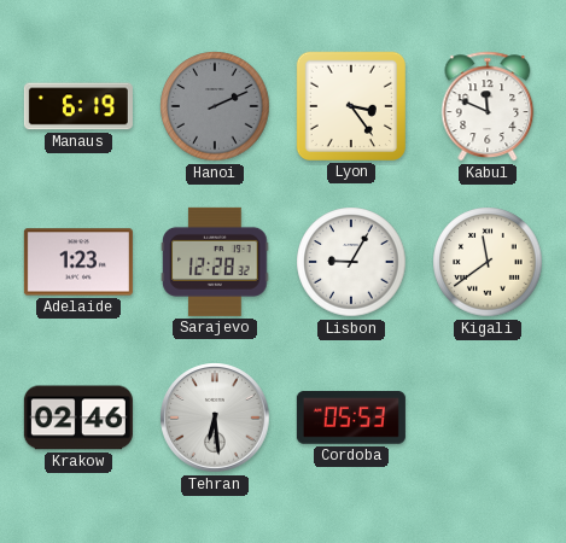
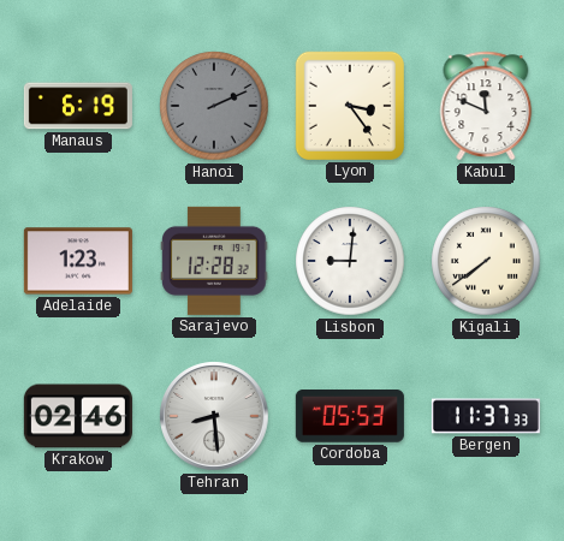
Lisbon: 9:05 -> 9:01
Kigali: 11:39 -> 7:39
Tehran: 6:29 -> 8:29
Bergen: none -> 11:37
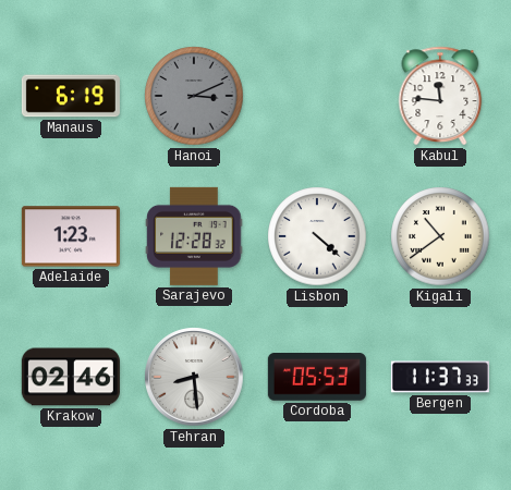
Hanoi: 2:11 -> 3:11
Lyon: 3:24 -> none
Kabul: 11:49 -> 11:46
Lisbon: 9:01 -> 4:22
Kigali: 7:39 -> 10:39
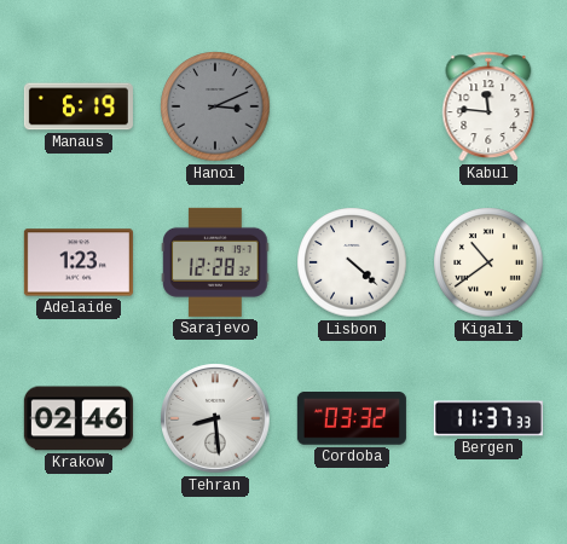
Cordoba: 05:53 -> 03:32
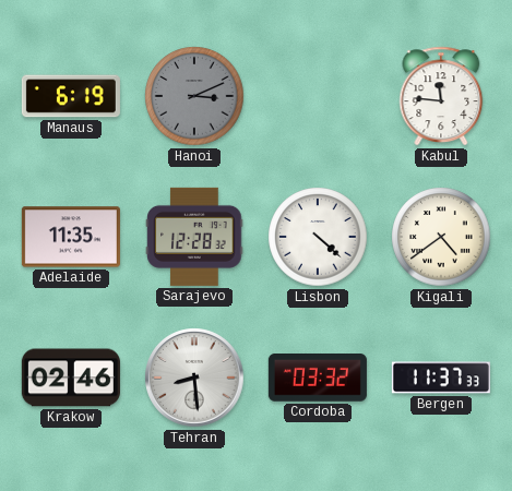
Adelaide: 1:23 -> 11:35
Kigali: 10:39 -> 4:39
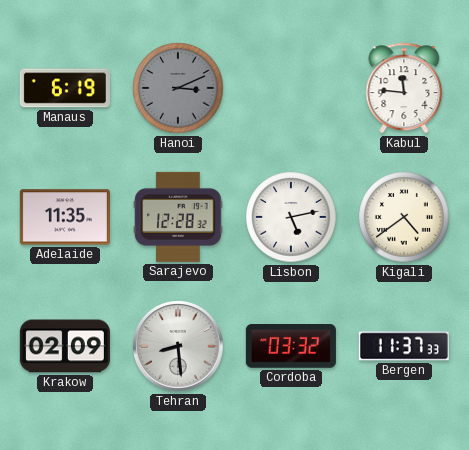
Lisbon: 4:22 -> 5:13
Krakow: 02:46 -> 02:09
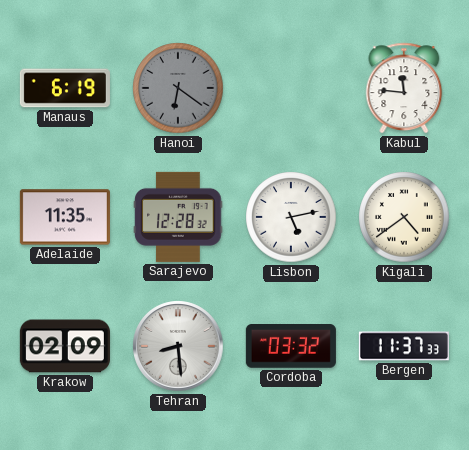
Hanoi: 3:11 -> 6:21
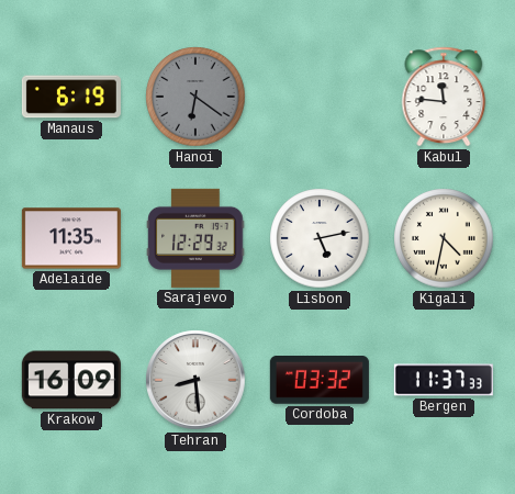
Sarajevo: 12:28 -> 12:29
Kigali: 4:39 -> 4:32
Krakow: 02:09 -> 16:09
